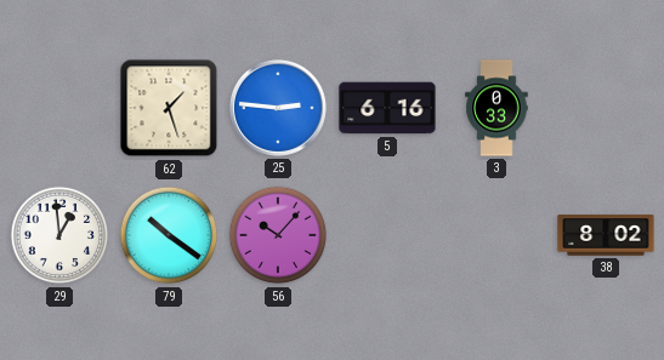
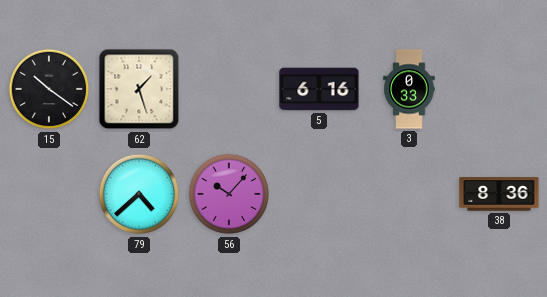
15: none -> 10:21
25: 2:46 -> none
29: 12:59 -> none
79: 10:21 -> 4:38
38: 8:02 -> 8:36
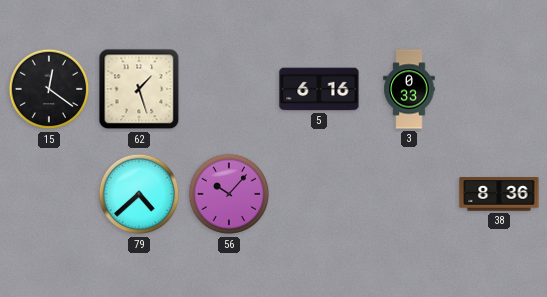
15: 10:21 -> 12:21
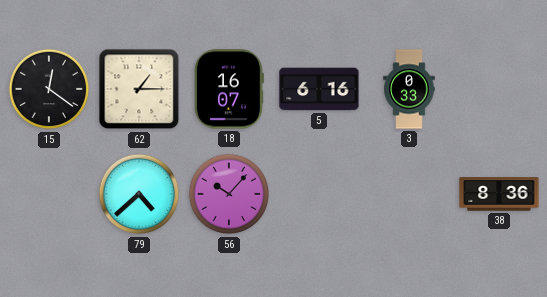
62: 1:27 -> 1:15
18: none -> 16:07
